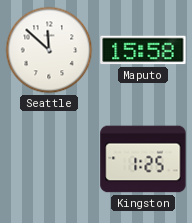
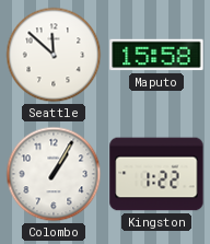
Colombo: none -> 1:05
Kingston: 1:25 -> 1:22
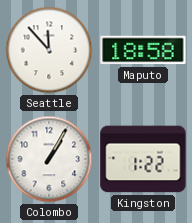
Seattle: 11:52 -> 11:53
Maputo: 15:58 -> 18:58
